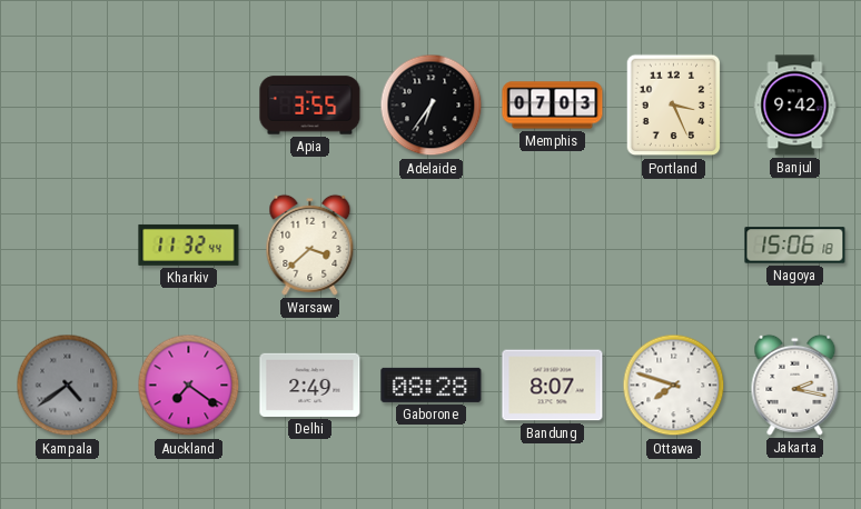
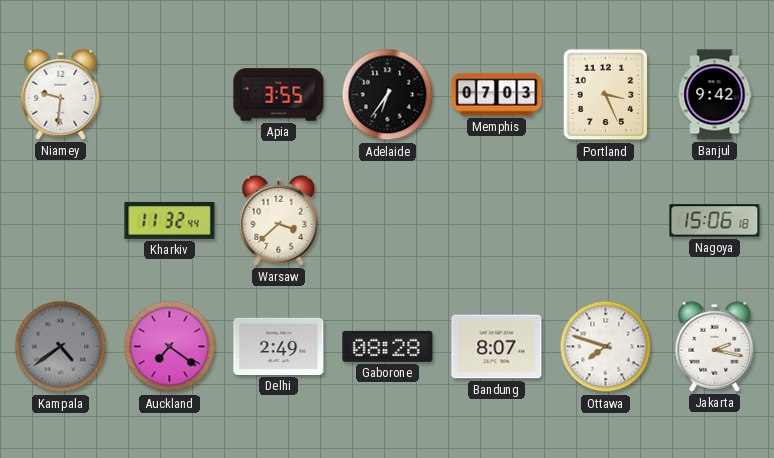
Niamey: none -> 9:31
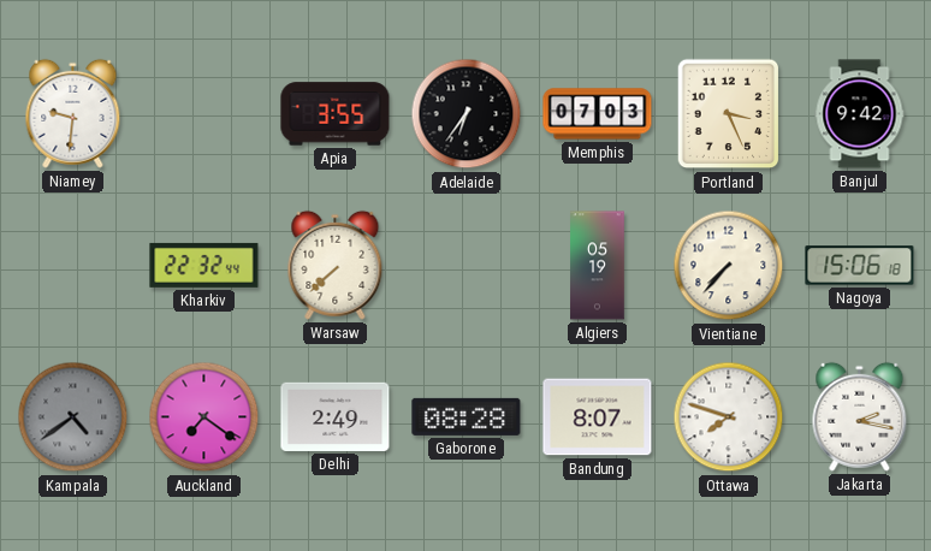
Kharkiv: 11:32 -> 22:32
Warsaw: 3:38 -> 7:38
Algiers: none -> 05:19
Vientiane: none -> 7:37
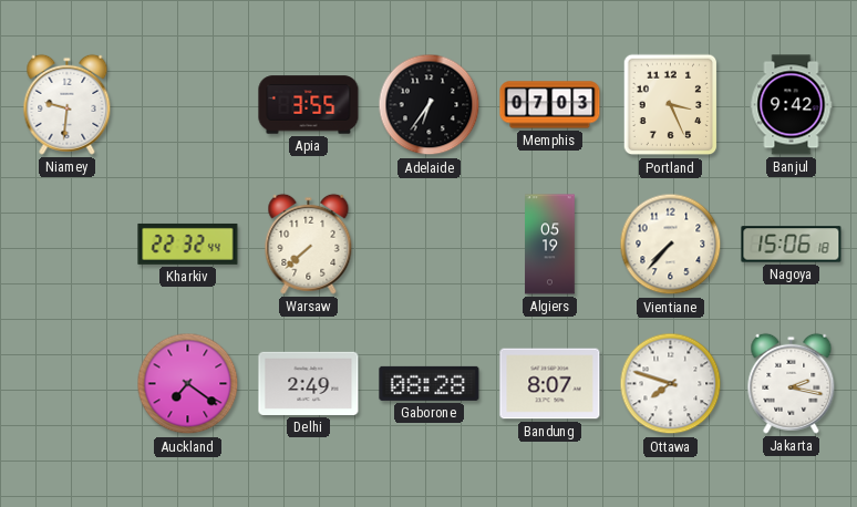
Kampala: 4:39 -> none
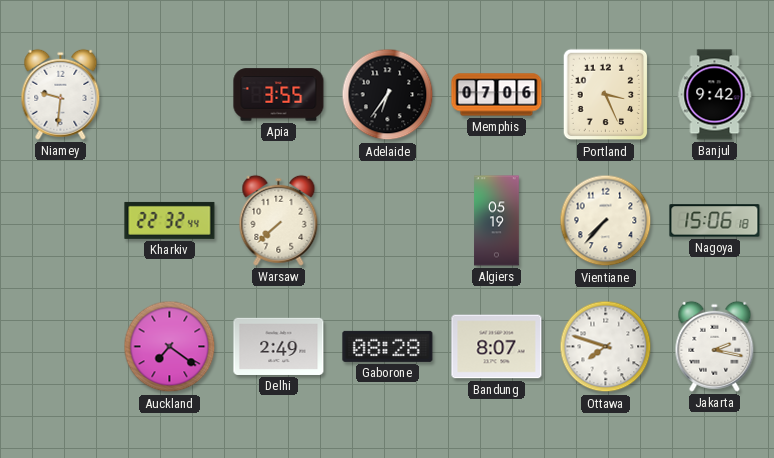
Memphis: 07:03 -> 07:06
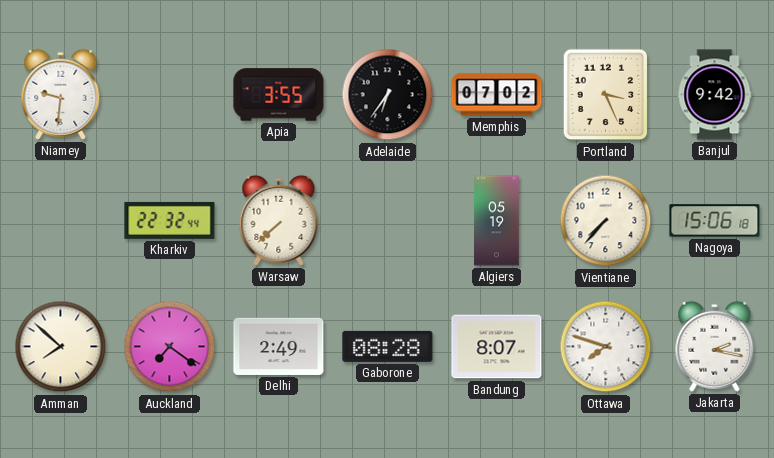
Memphis: 07:06 -> 07:02
Amman: none -> 7:52
